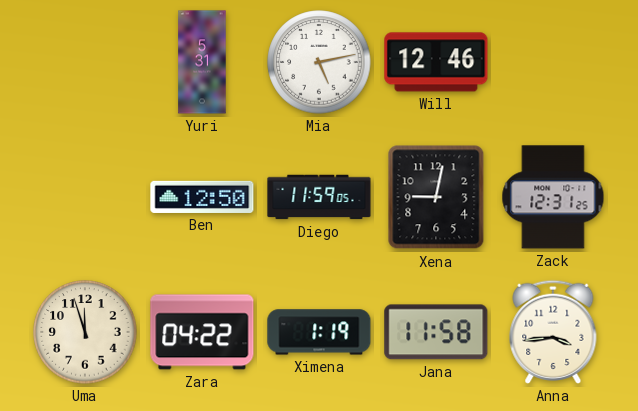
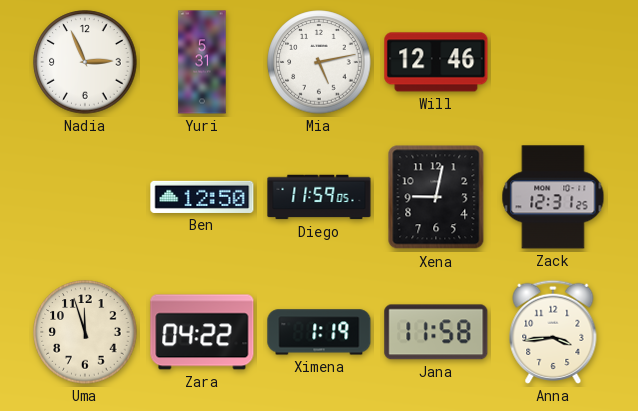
Nadia: none -> 2:56
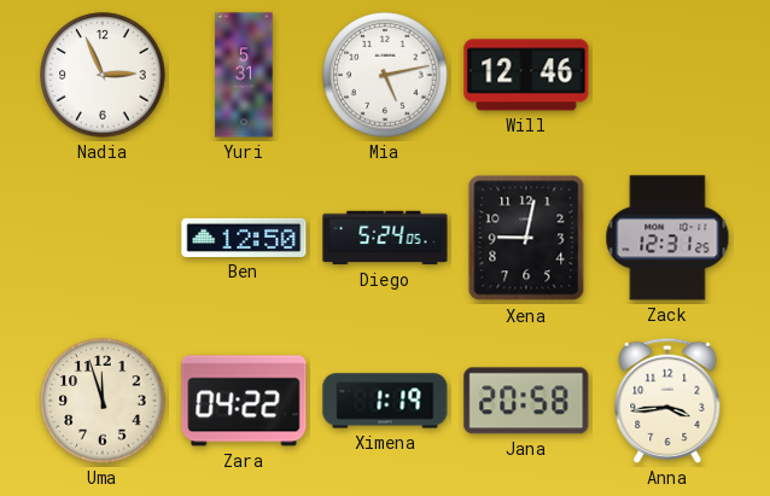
Diego: 11:59 -> 5:24
Jana: 11:58 -> 20:58
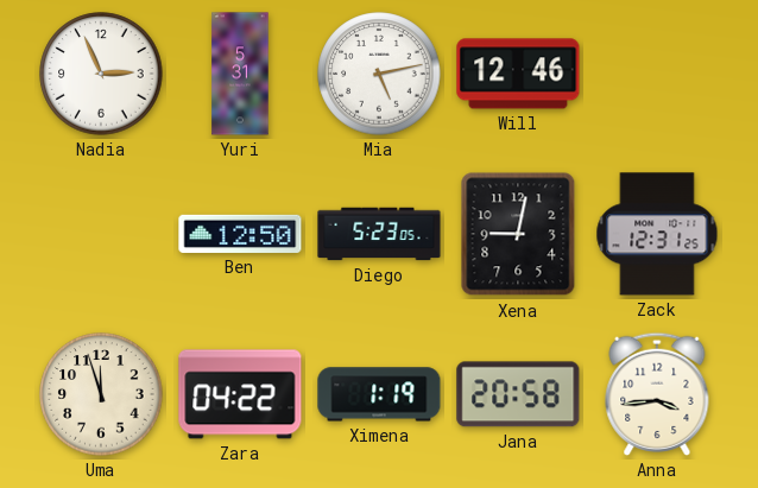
Diego: 5:24 -> 5:23
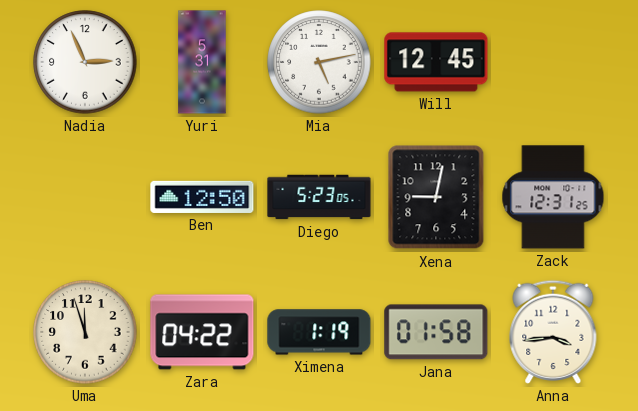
Will: 12:46 -> 12:45
Jana: 20:58 -> 01:58
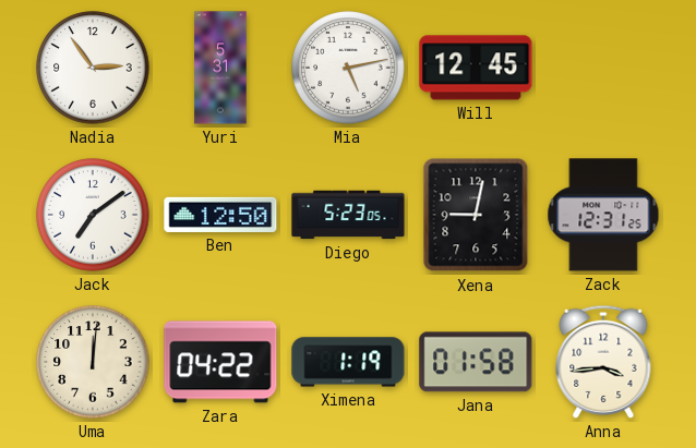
Nadia: 2:56 -> 2:54
Jack: none -> 7:09
Uma: 11:57 -> 12:01
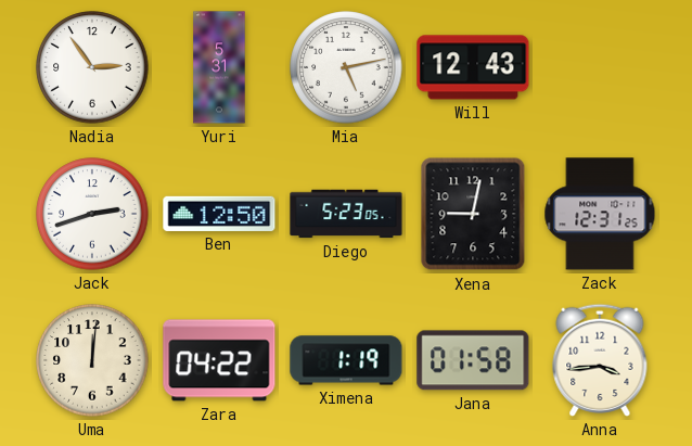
Will: 12:45 -> 12:43
Jack: 7:09 -> 2:42
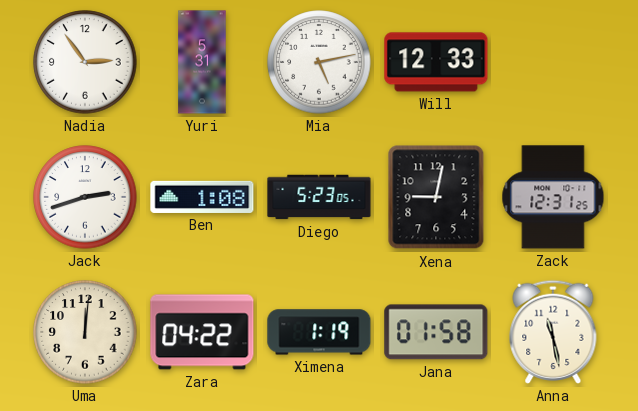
Will: 12:43 -> 12:33
Ben: 12:50 -> 1:08
Anna: 3:44 -> 11:28
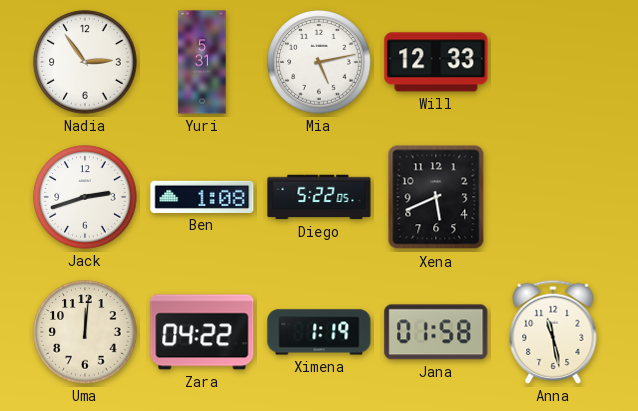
Diego: 5:23 -> 5:22
Xena: 9:02 -> 5:41
Zack: 12:31 -> none
